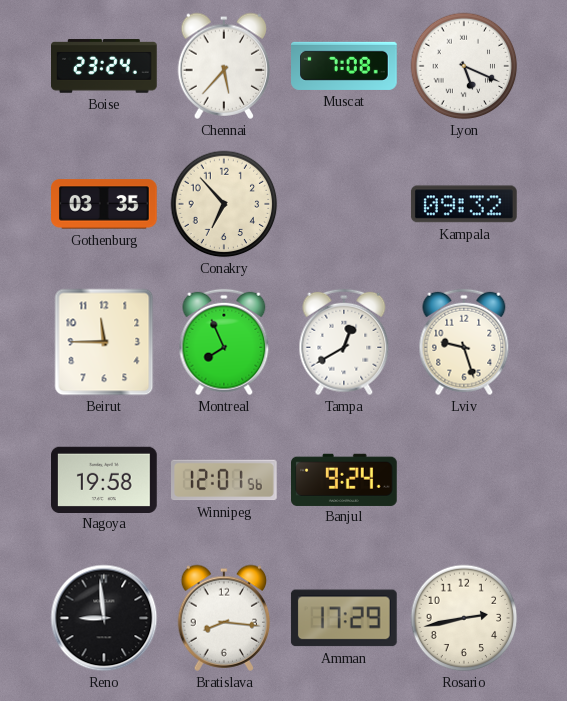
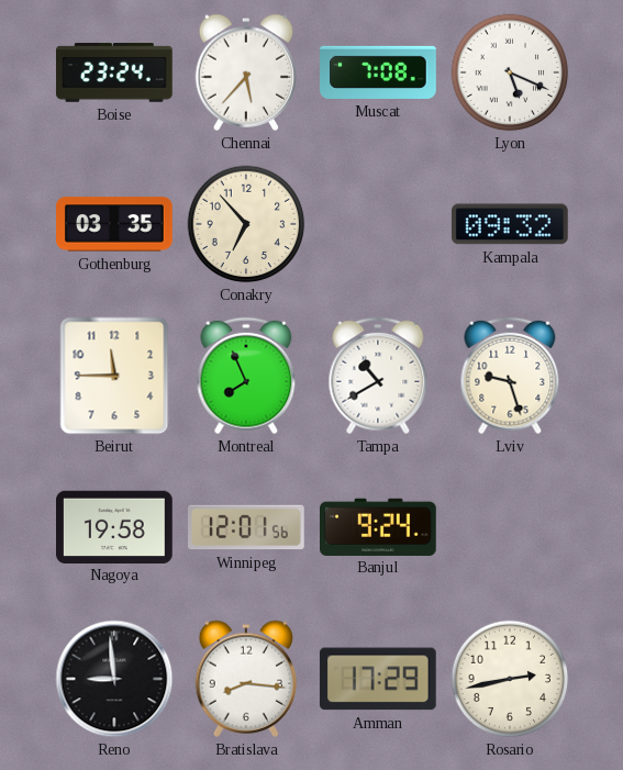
Tampa: 12:40 -> 10:40
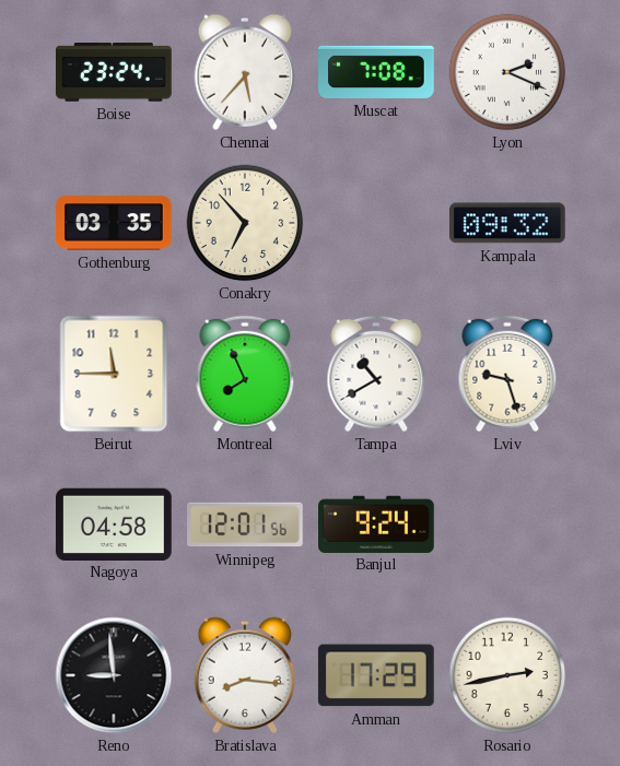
Lyon: 5:19 -> 2:19
Nagoya: 19:58 -> 04:58
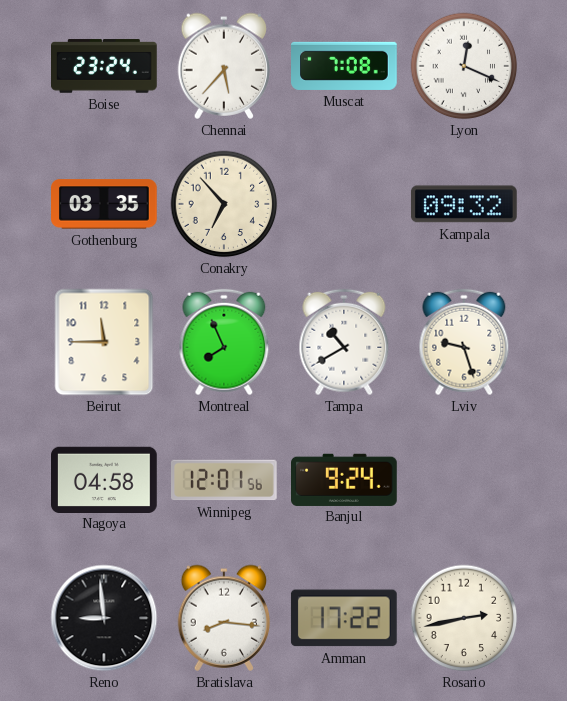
Lyon: 2:19 -> 12:19
Amman: 17:29 -> 17:22
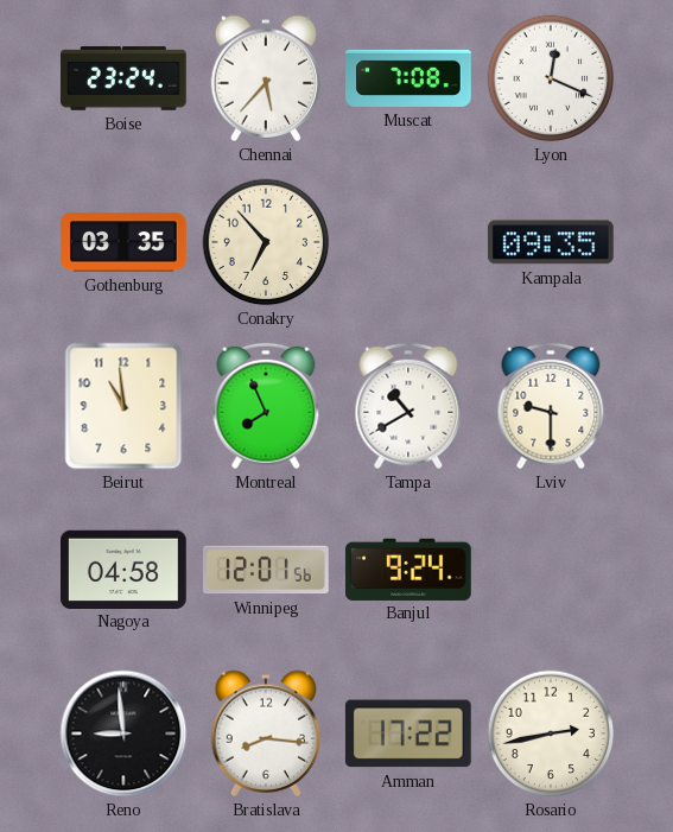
Kampala: 09:32 -> 09:35
Beirut: 11:45 -> 10:59
Lviv: 9:27 -> 9:30
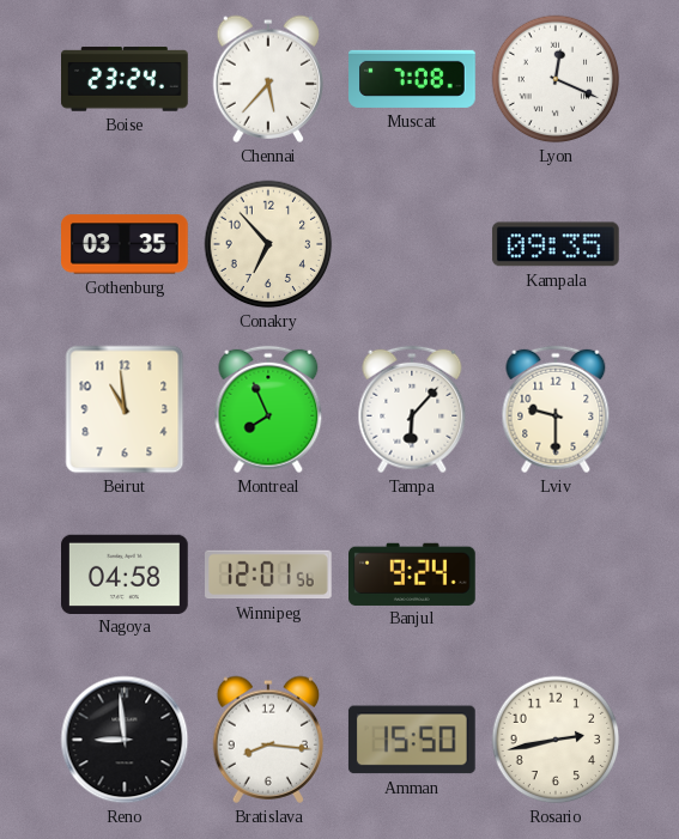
Tampa: 10:40 -> 6:07
Amman: 17:22 -> 15:50
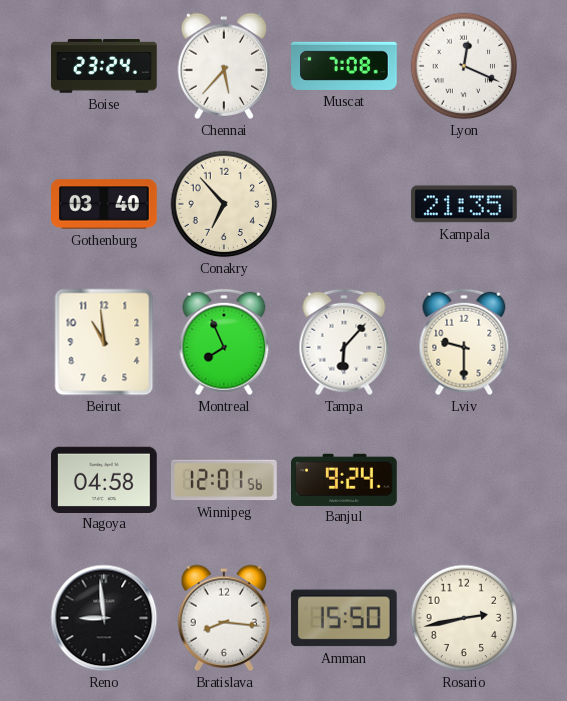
Gothenburg: 03:35 -> 03:40
Kampala: 09:35 -> 21:35
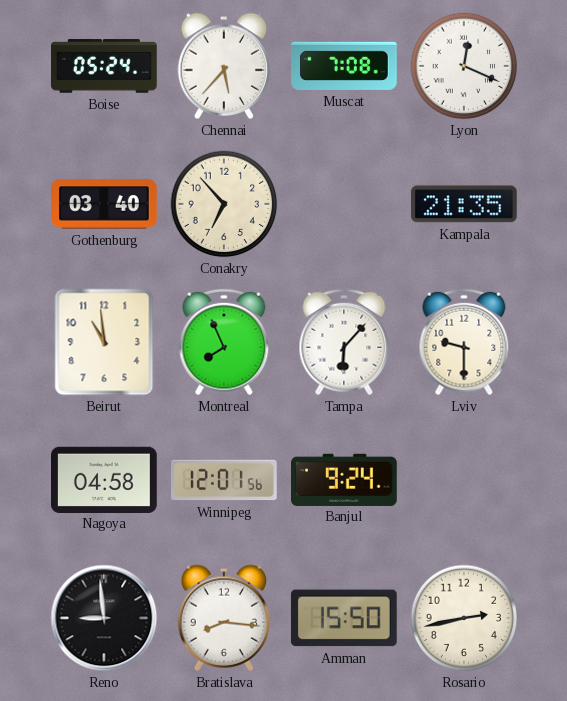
Boise: 23:24 -> 05:24
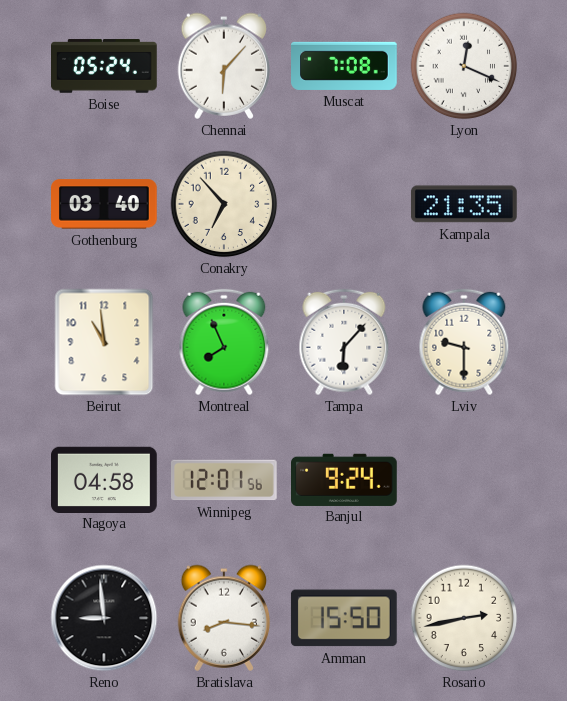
Chennai: 5:37 -> 6:07
